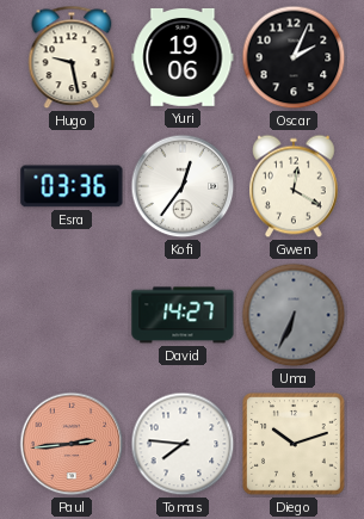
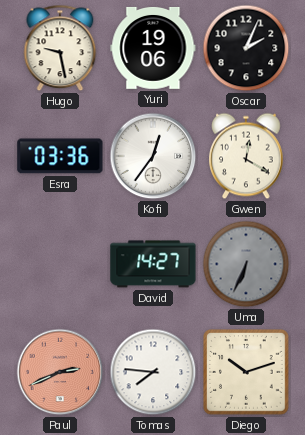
Paul: 2:44 -> 2:41
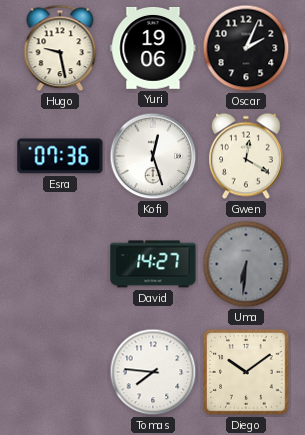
Esra: 03:36 -> 07:36
Kofi: 12:36 -> 12:27
Uma: 6:34 -> 6:31
Paul: 2:41 -> none
Diego: 10:12 -> 10:09
